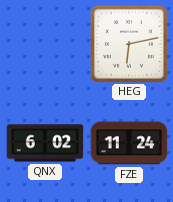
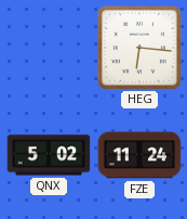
HEG: 6:13 -> 6:16
QNX: 6:02 -> 5:02
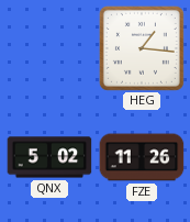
HEG: 6:16 -> 1:16
FZE: 11:24 -> 11:26
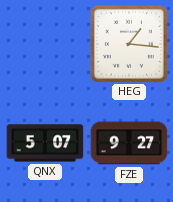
QNX: 5:02 -> 5:07
FZE: 11:26 -> 9:27
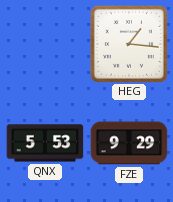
QNX: 5:07 -> 5:53
FZE: 9:27 -> 9:29
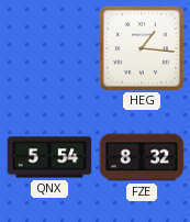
QNX: 5:53 -> 5:54
FZE: 9:29 -> 8:32
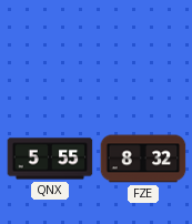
HEG: 1:16 -> none
QNX: 5:54 -> 5:55
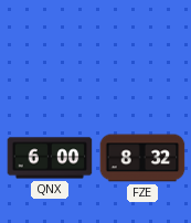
QNX: 5:55 -> 6:00
